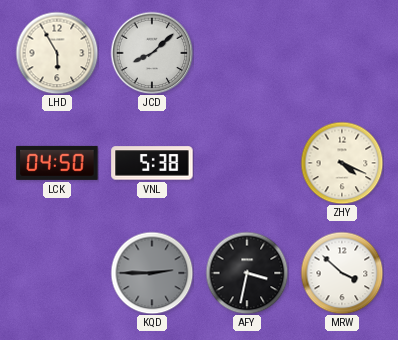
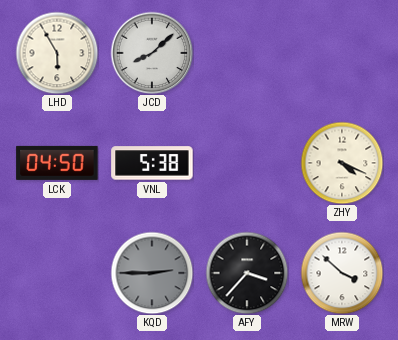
AFY: 3:32 -> 3:37
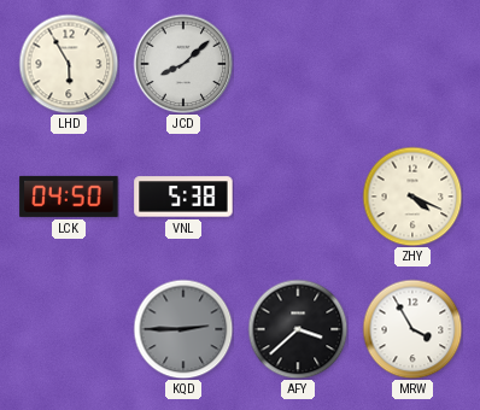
AFY: 3:37 -> 3:38
MRW: 3:52 -> 3:55
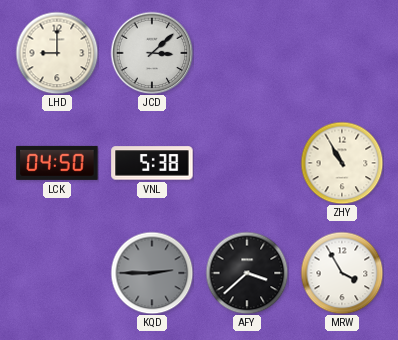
LHD: 5:55 -> 9:00
JCD: 8:08 -> 3:08
ZHY: 4:19 -> 10:55
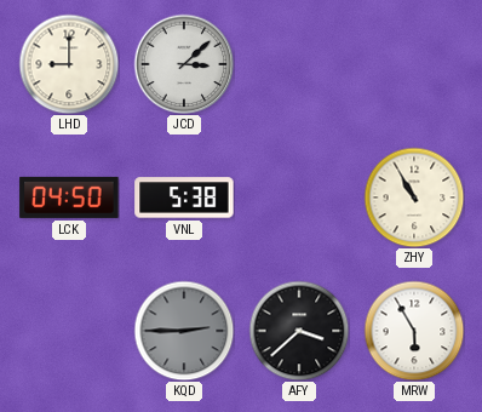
MRW: 3:55 -> 5:55
